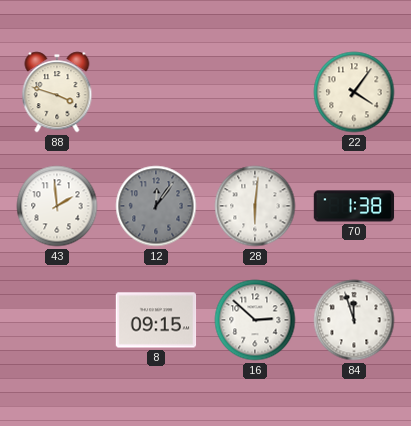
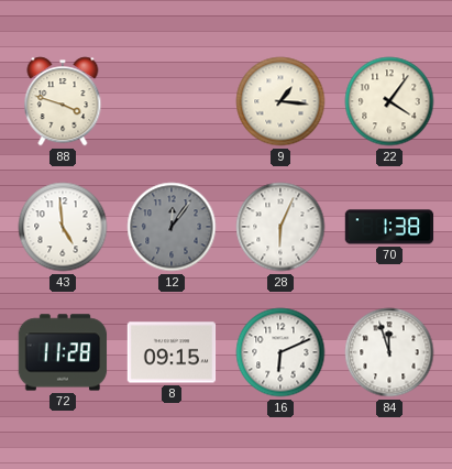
9: none -> 1:16
43: 1:59 -> 4:59
28: 6:01 -> 6:04
72: none -> 11:28
16: 2:52 -> 6:11
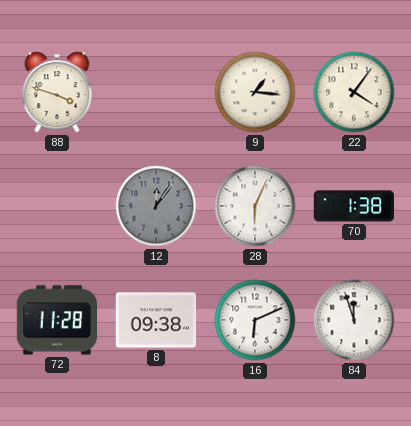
43: 4:59 -> none
8: 09:15 -> 09:38
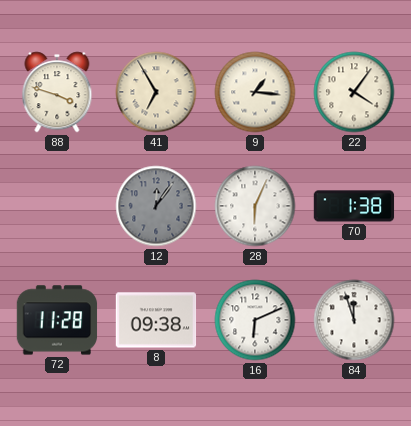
41: none -> 6:55
